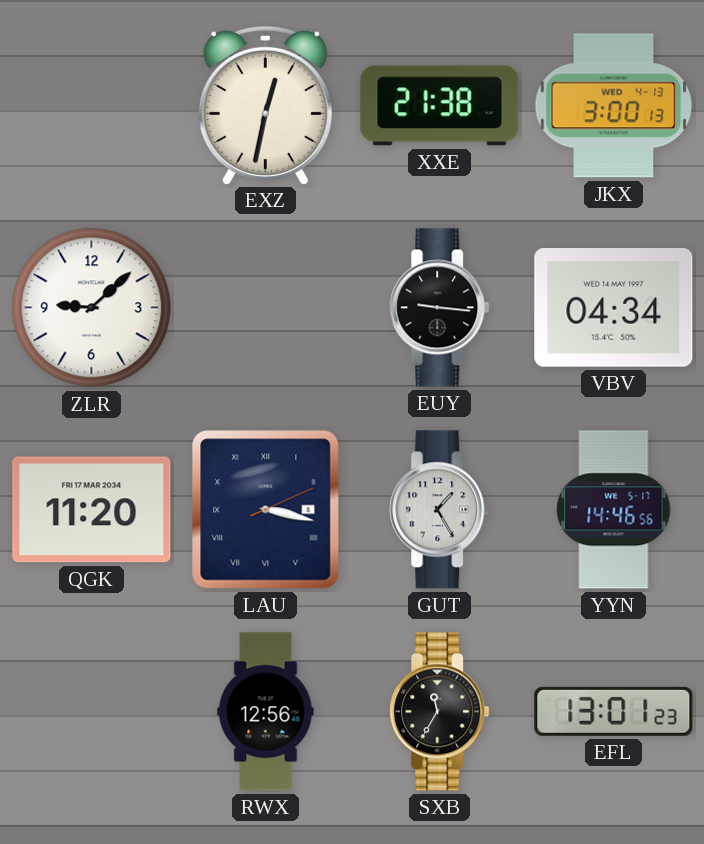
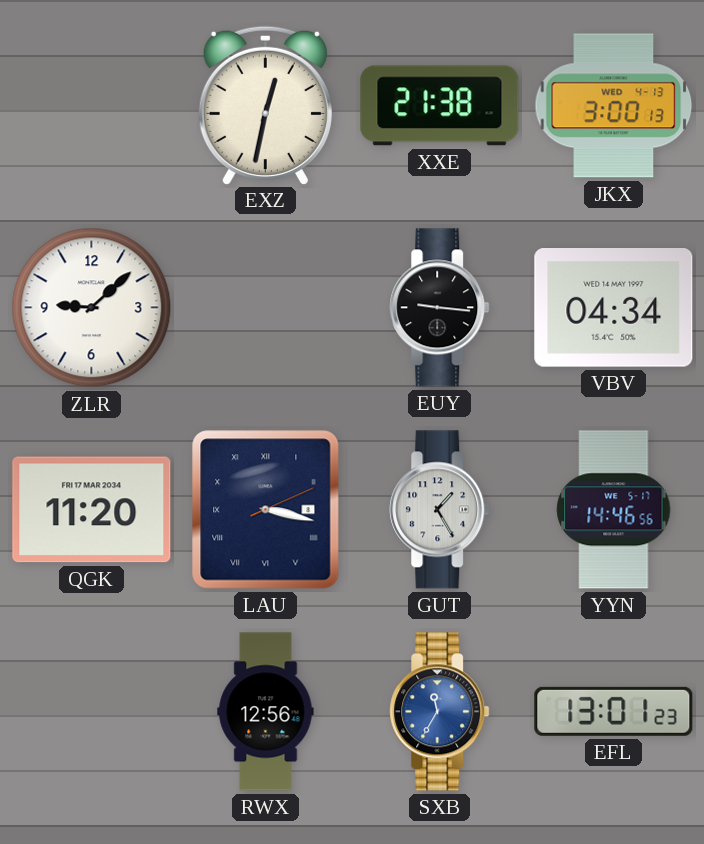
SXB dial: black -> blue
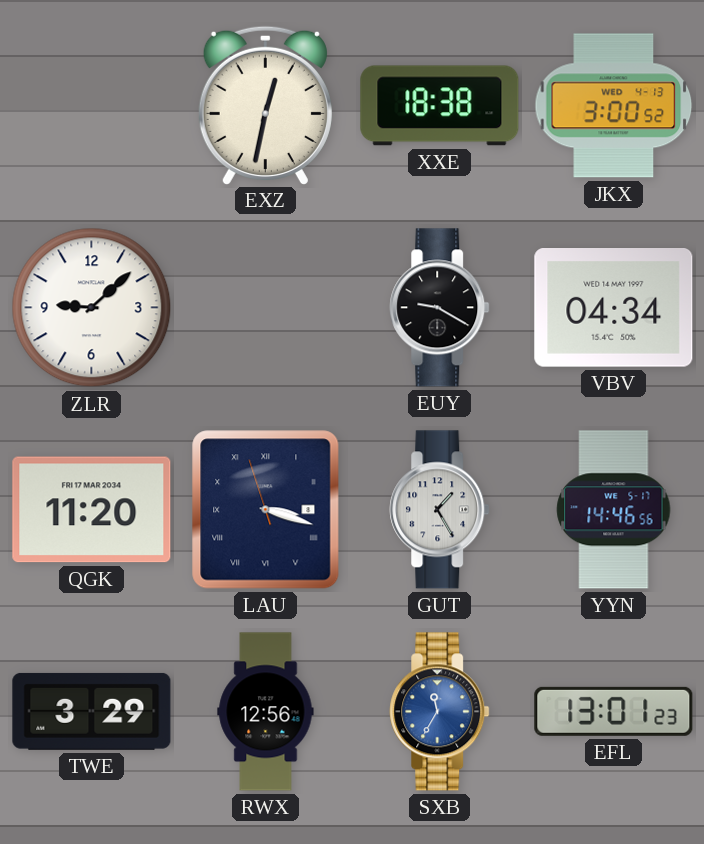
XXE: 21:38 -> 18:38
JKX: 3:00:13 -> 3:00:52
EUY: 9:16 -> 9:20
LAU: 3:17:11 -> 3:17:57
TWE: none -> 3:29
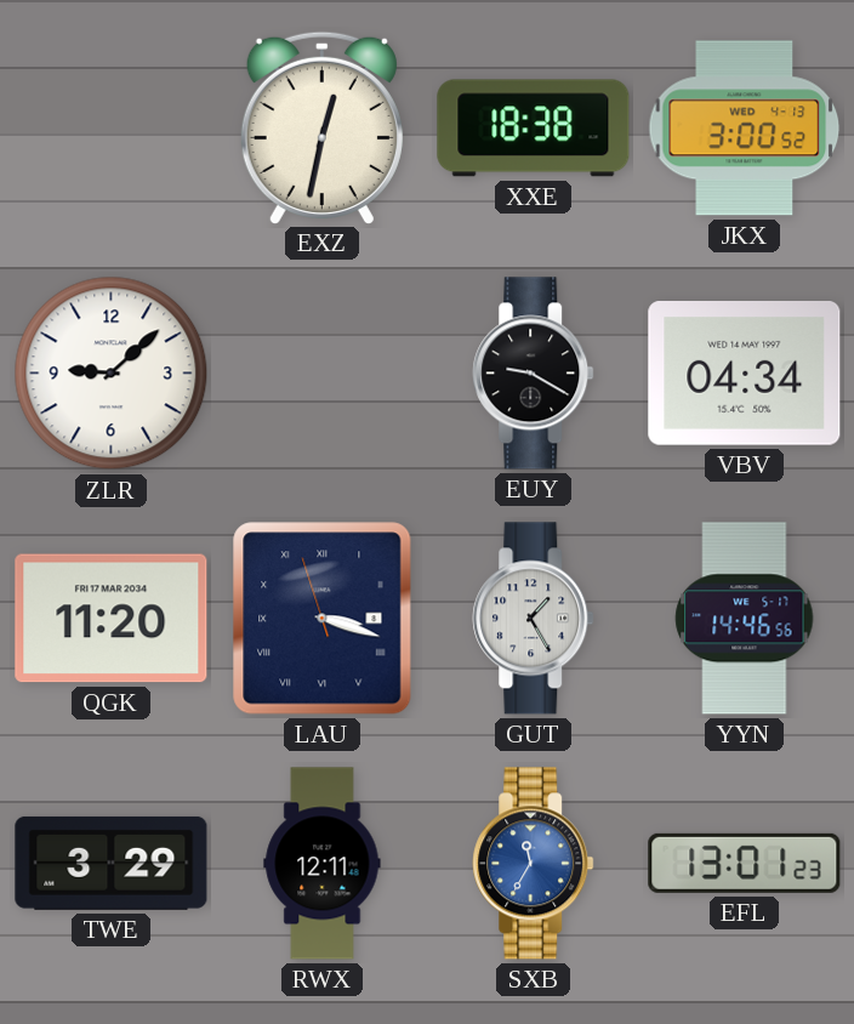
RWX: 12:56 -> 12:11
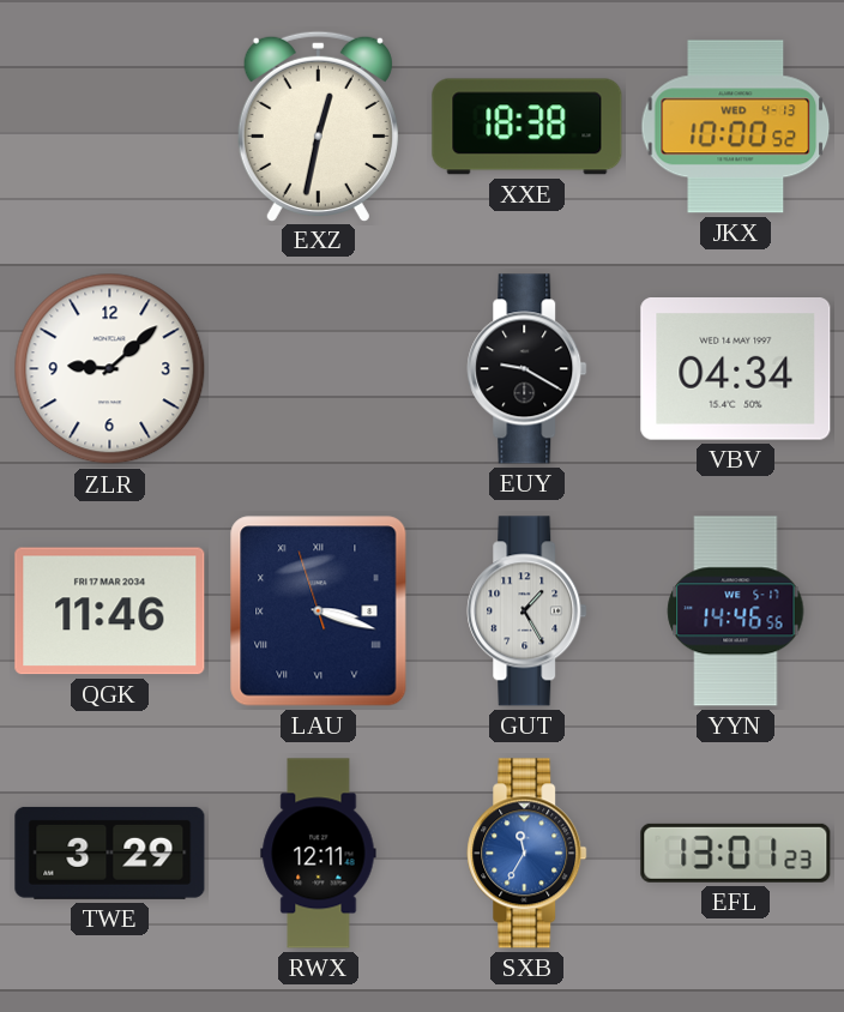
JKX: 3:00 -> 10:00
QGK: 11:20 -> 11:46
